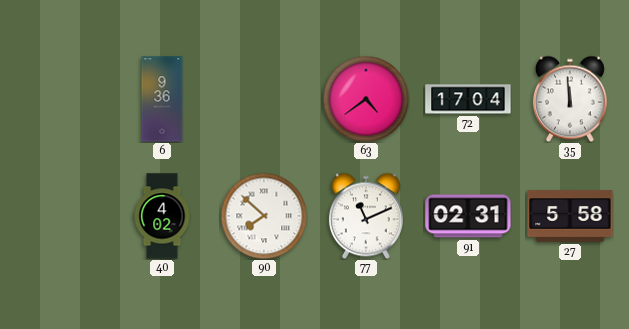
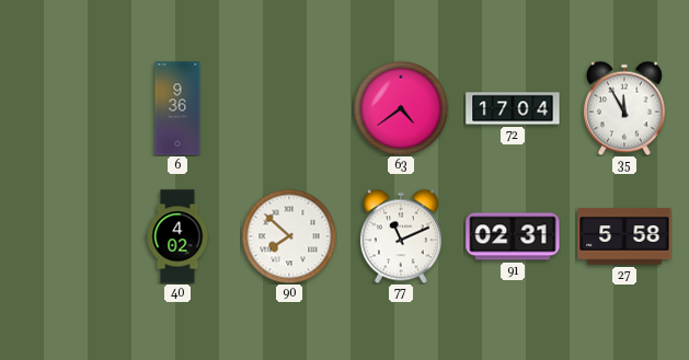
35: 11:59 -> 11:55
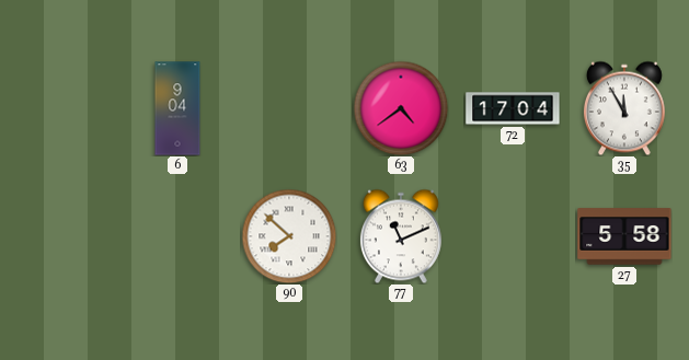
6: 9:36 -> 9:04
40: 4:02 -> none
91: 02:31 -> none
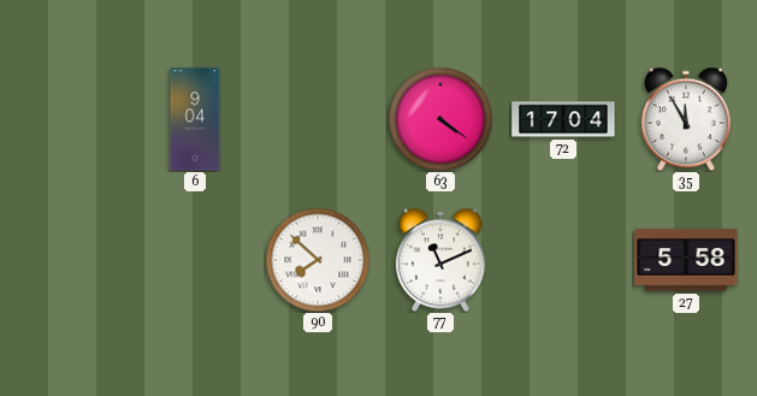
63: 4:39 -> 4:21
